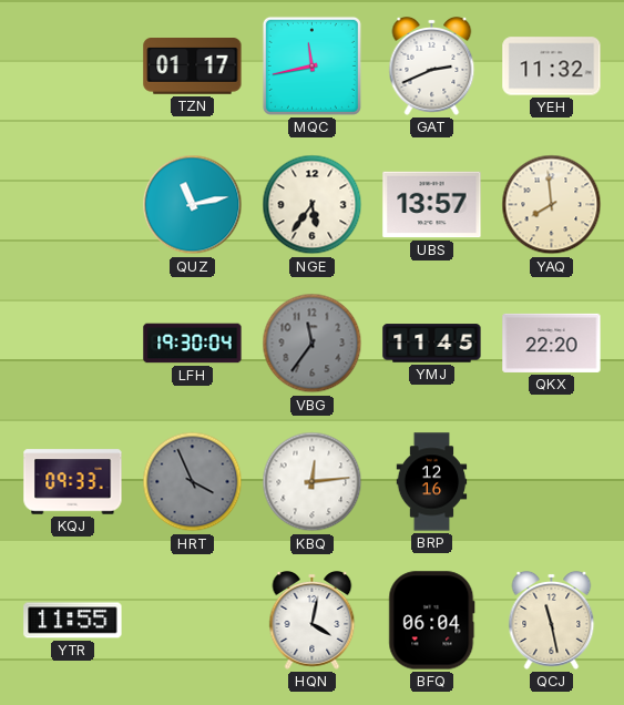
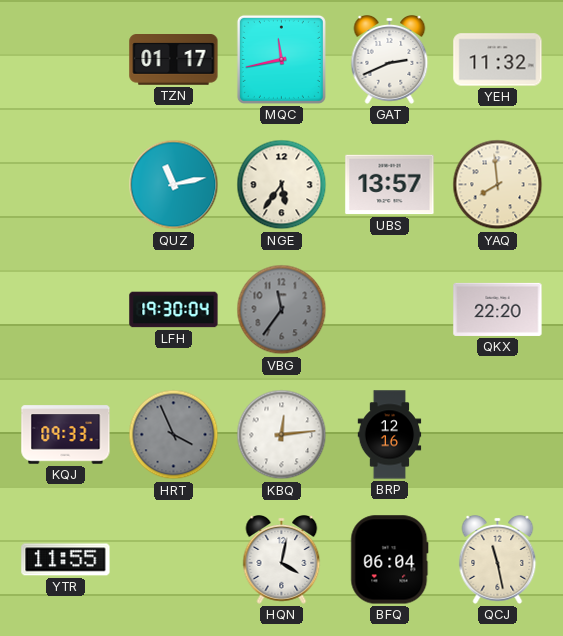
YMJ: 11:45 -> none
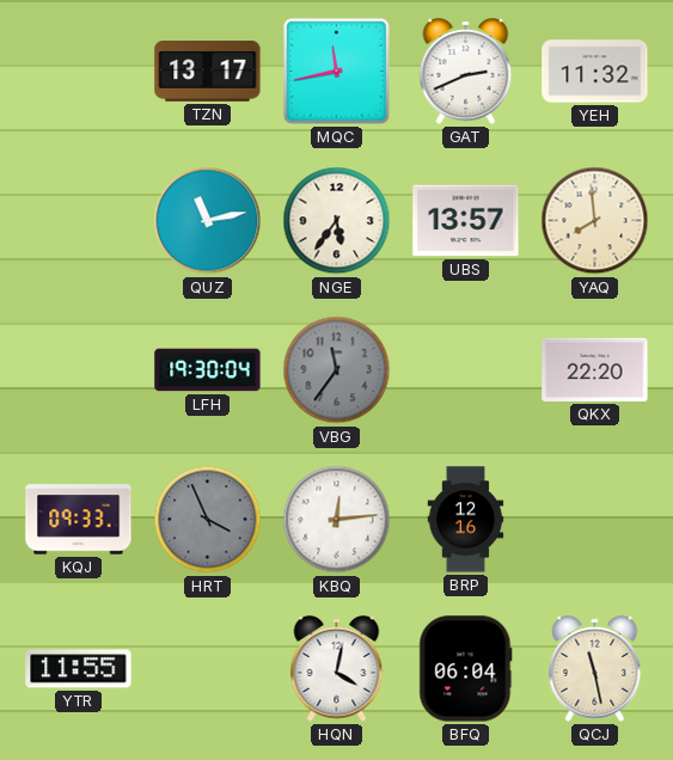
TZN: 01:17 -> 13:17
